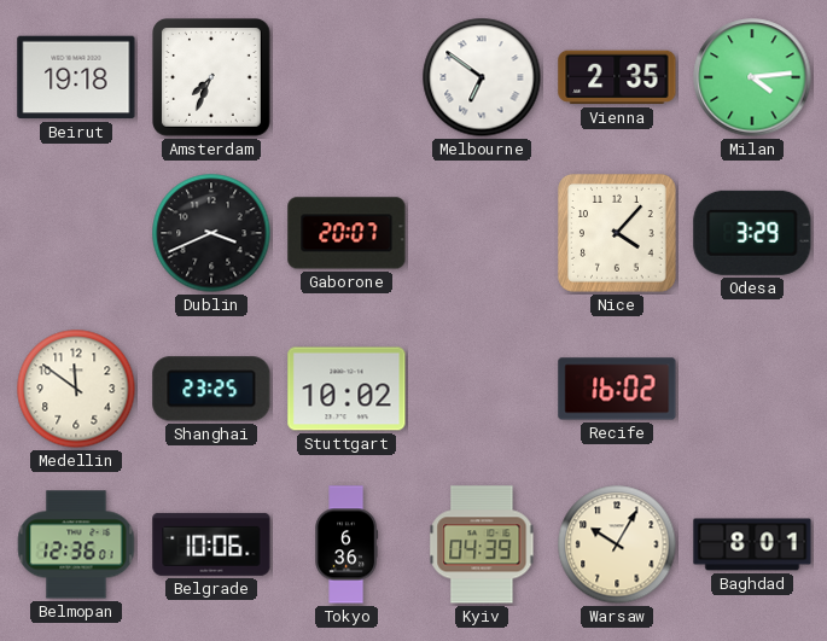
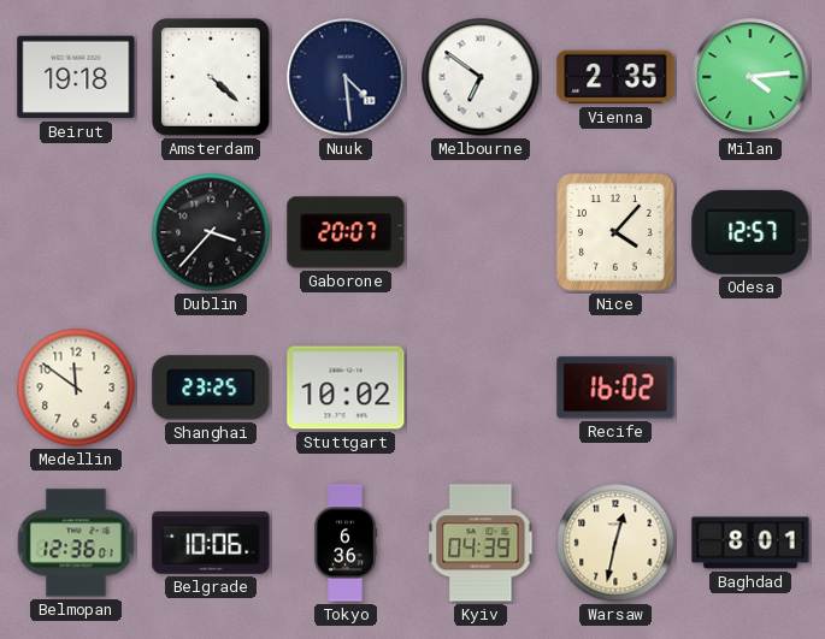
Amsterdam: 7:34 -> 4:22
Nuuk: none -> 4:29
Dublin: 3:41 -> 3:37
Odesa: 3:29 -> 12:57
Warsaw: 10:05 -> 12:32
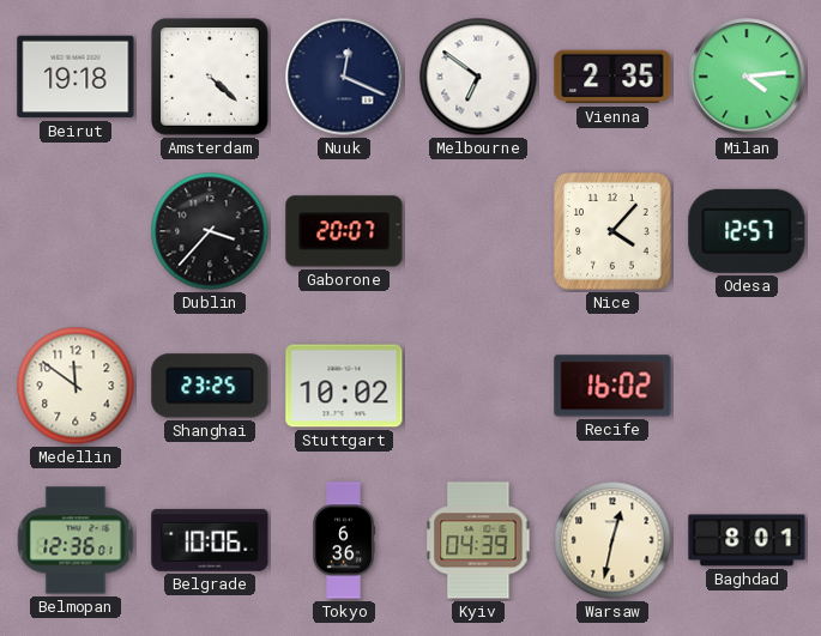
Nuuk: 4:29 -> 12:19
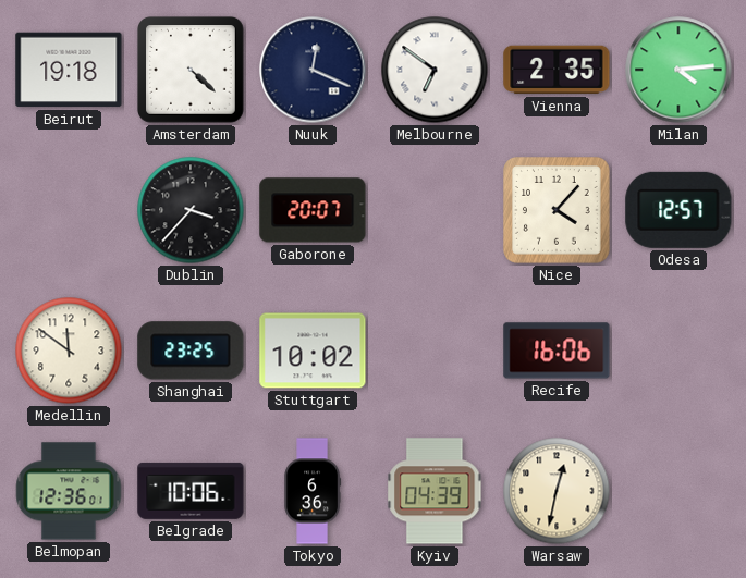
Recife: 16:02 -> 16:06
Baghdad: 8:01 -> none
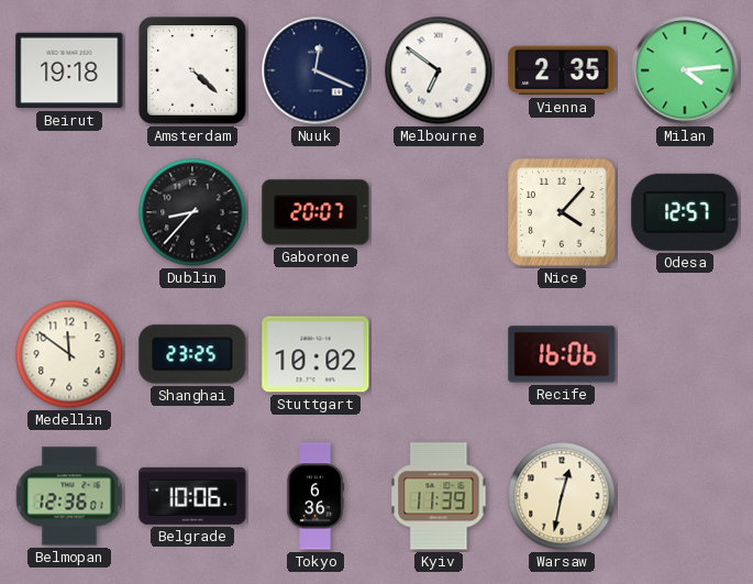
Dublin: 3:37 -> 8:37
Kyiv: 04:39 -> 11:39
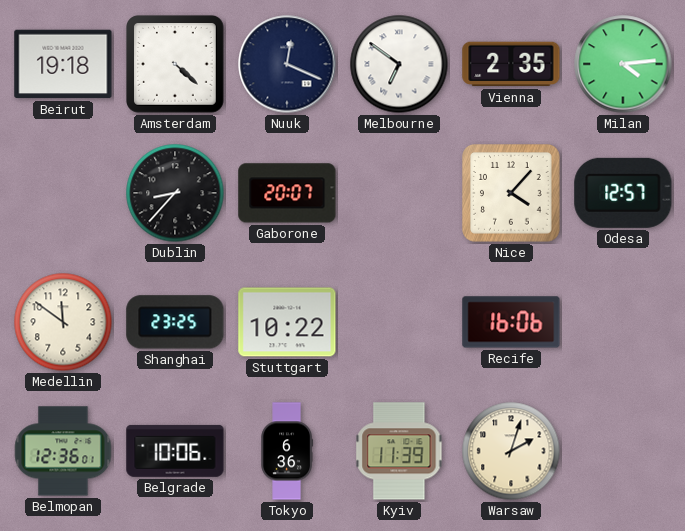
Stuttgart: 10:02 -> 10:22
Warsaw: 12:32 -> 2:03
